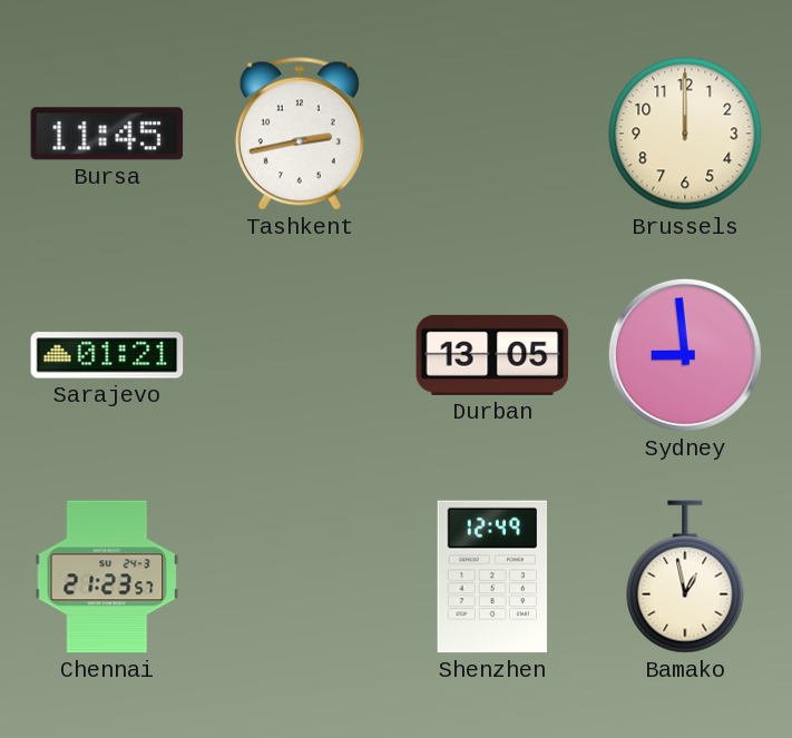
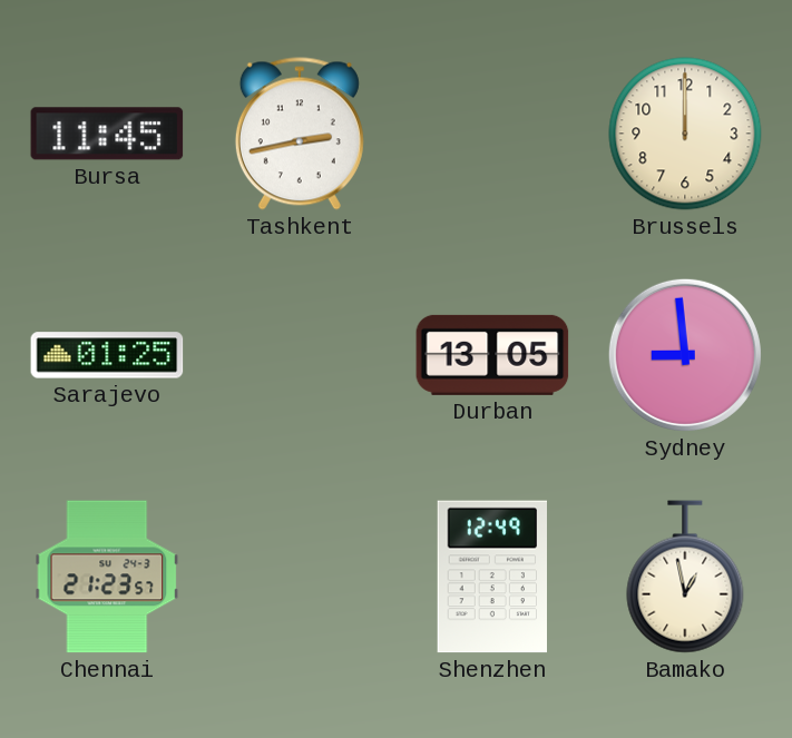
Sarajevo: 01:21 -> 01:25
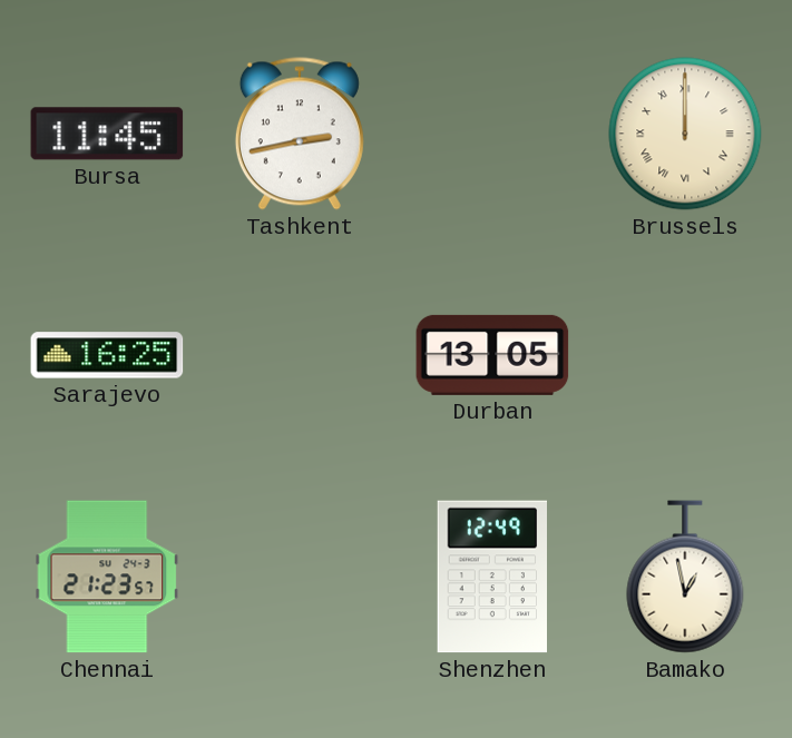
Brussels numerals: Arabic -> Roman
Sarajevo: 01:25 -> 16:25
Sydney: 8:59 -> none
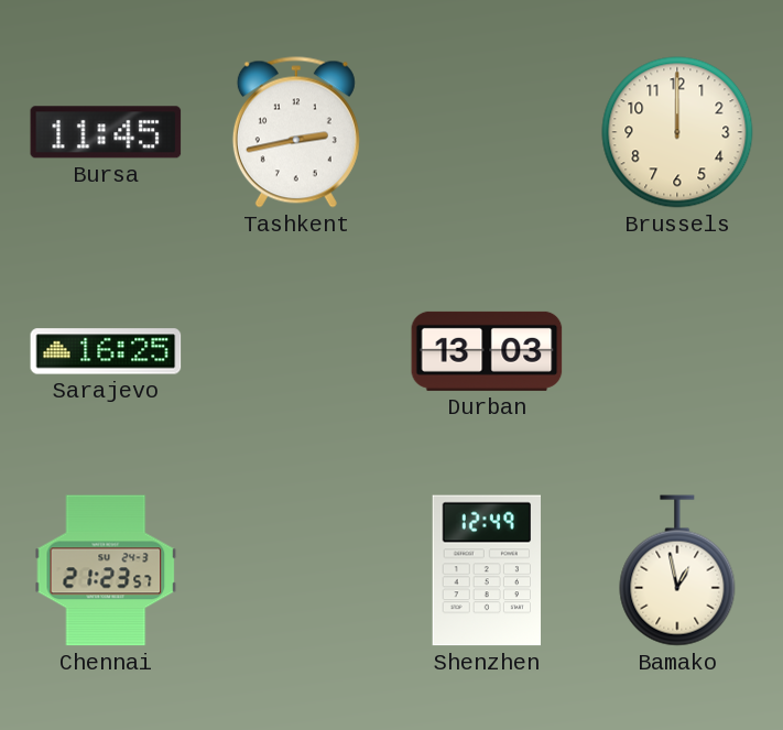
Brussels numerals: Roman -> Arabic
Durban: 13:05 -> 13:03
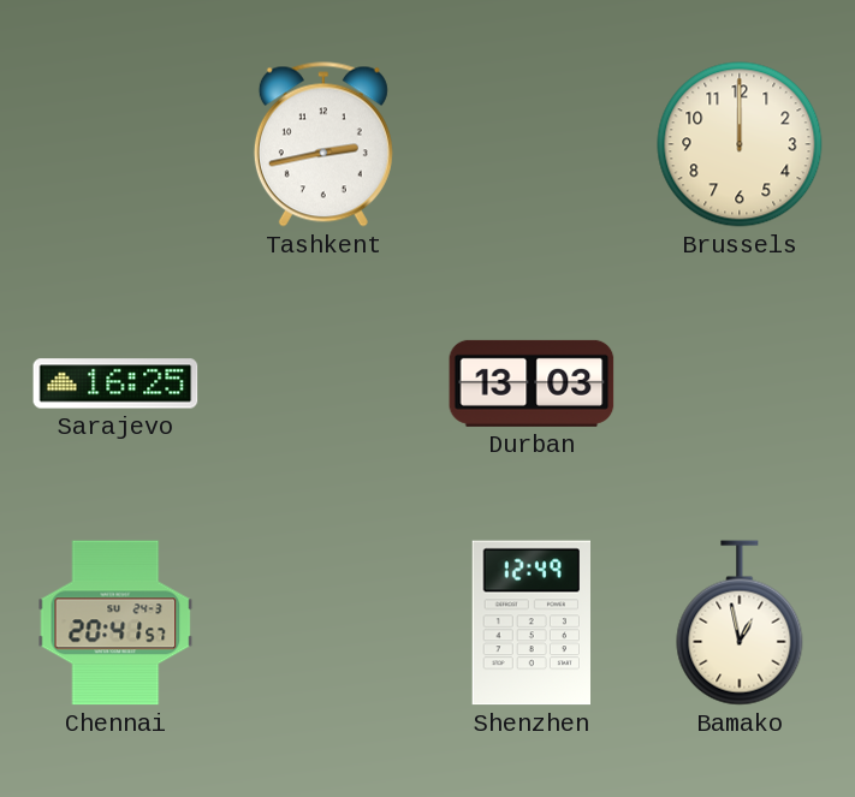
Bursa: 11:45 -> none
Chennai: 21:23 -> 20:41
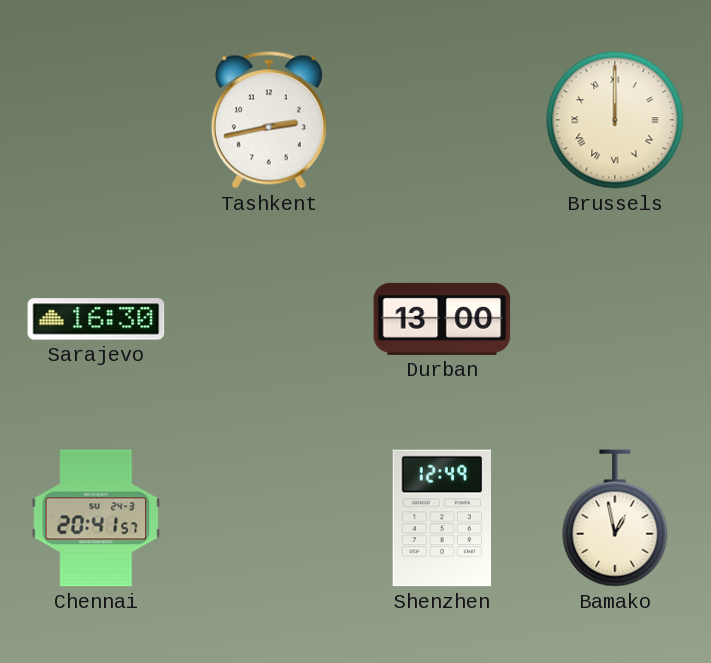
Brussels numerals: Arabic -> Roman
Sarajevo: 16:25 -> 16:30
Durban: 13:03 -> 13:00
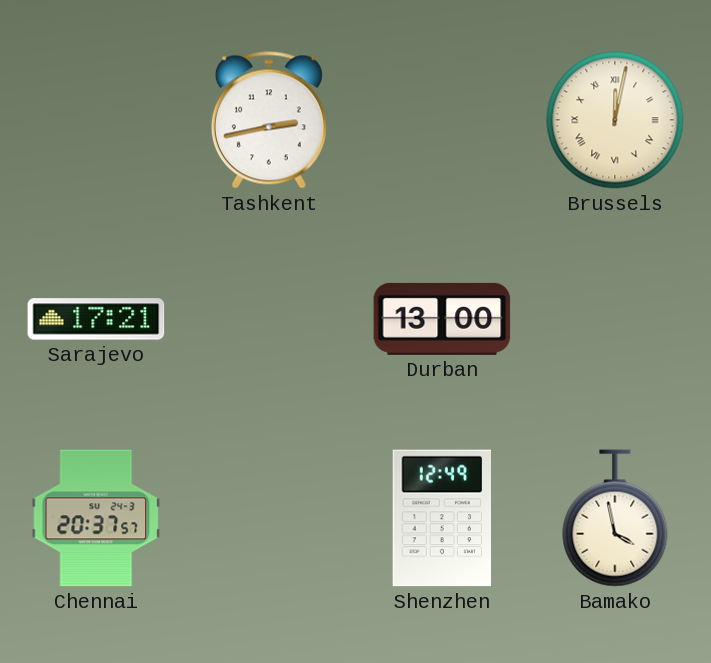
Brussels: 12:00 -> 12:02
Sarajevo: 16:30 -> 17:21
Chennai: 20:41 -> 20:37
Bamako: 12:58 -> 3:58
